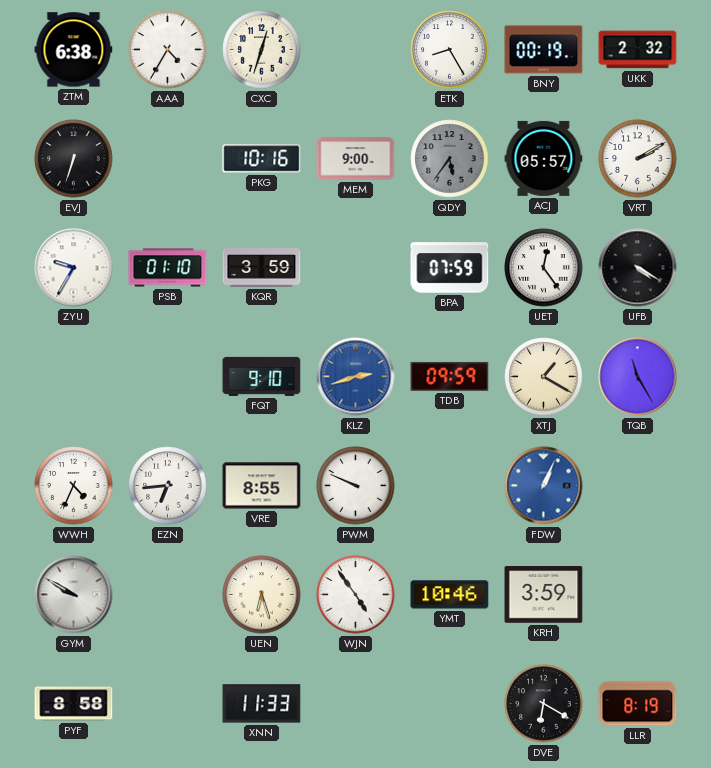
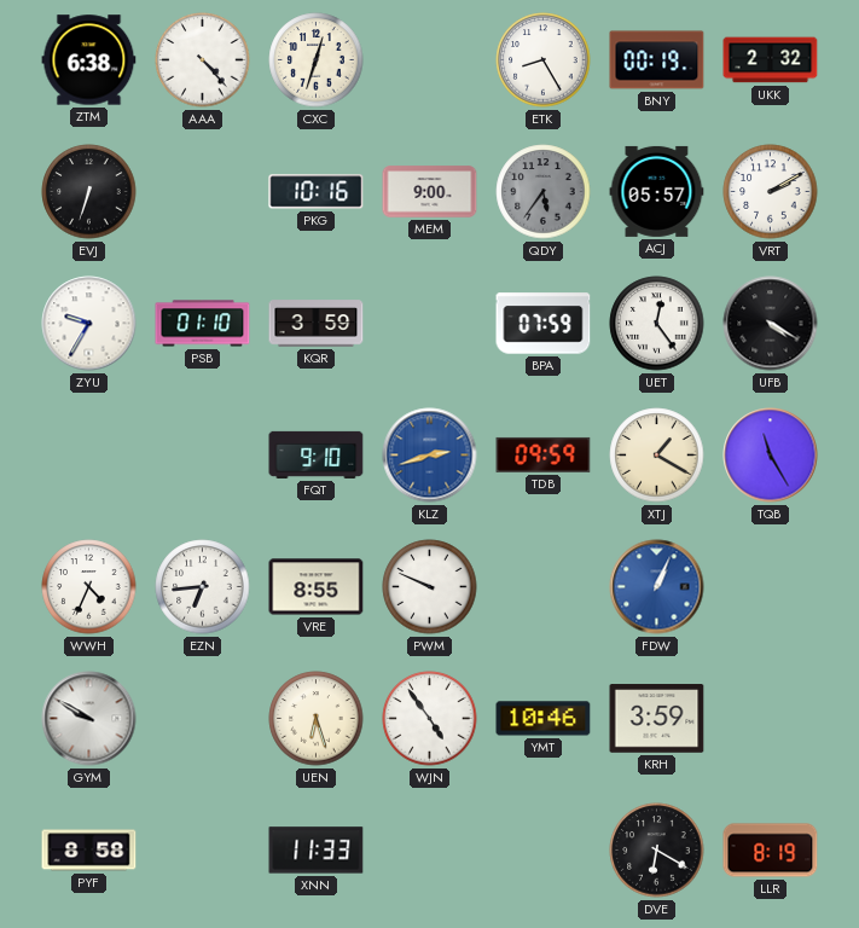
AAA: 4:35 -> 4:23
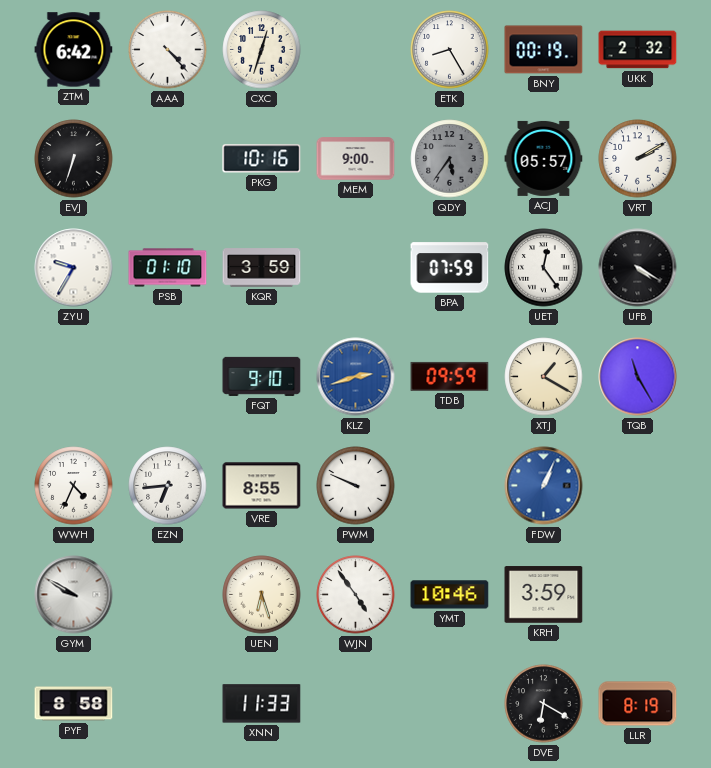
ZTM: 6:38 -> 6:42
